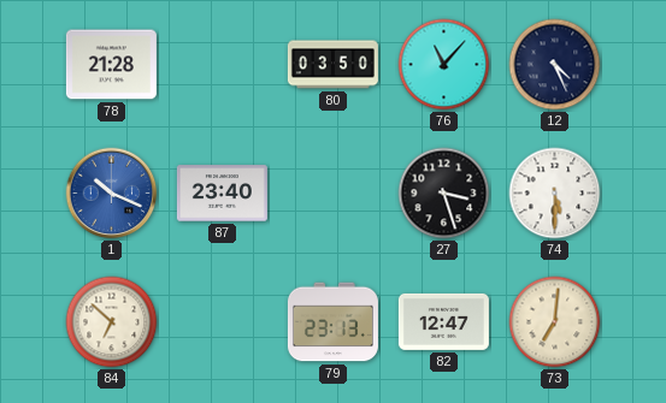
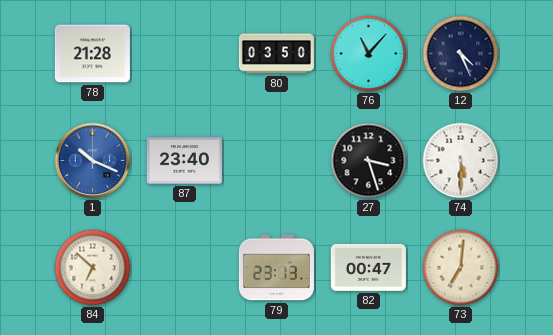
82: 12:47 -> 00:47
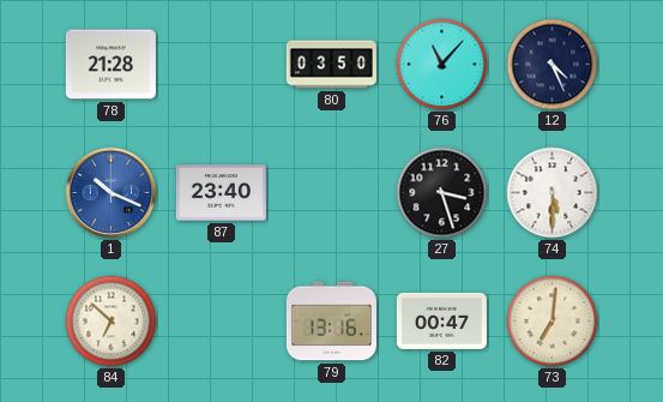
79: 23:13 -> 13:16
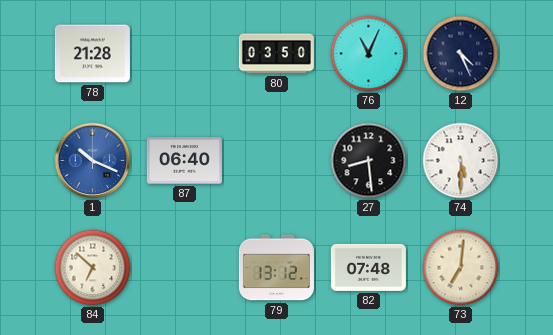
76: 11:07 -> 11:04
87: 23:40 -> 06:40
27: 3:27 -> 8:29
79: 13:16 -> 13:12
82: 00:47 -> 07:48
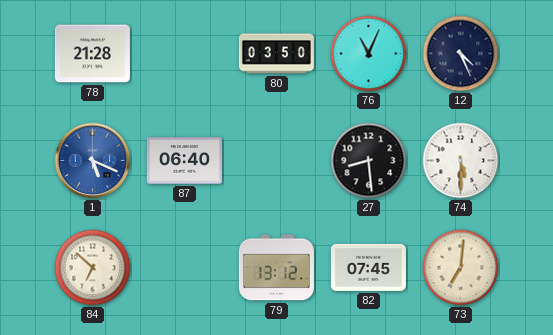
1: 10:19 -> 5:19
82: 07:48 -> 07:45
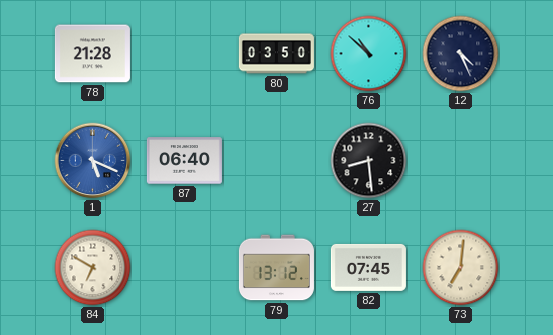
76: 11:04 -> 10:52
74: 5:30 -> none
84: 6:52 -> 6:50
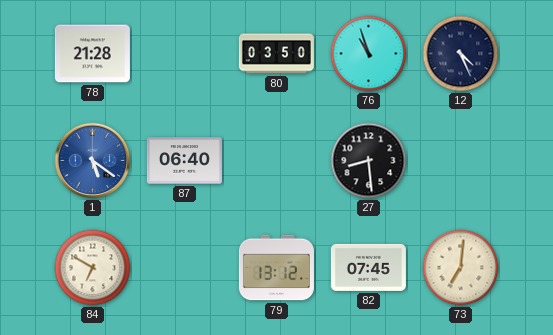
76: 10:52 -> 10:57
1: 5:19 -> 5:21
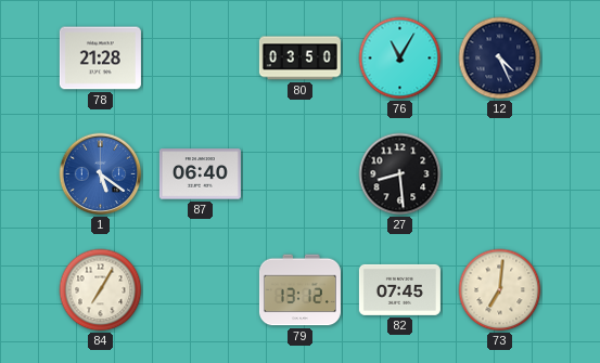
76: 10:57 -> 11:05
84: 6:50 -> 7:05
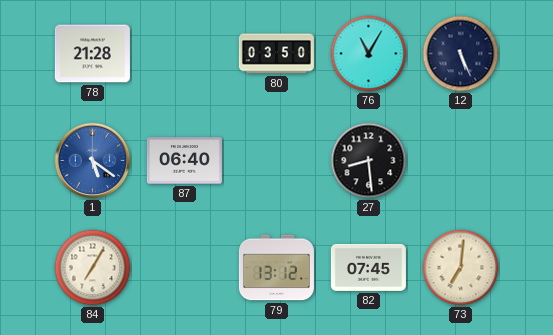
12: 4:26 -> 5:26
